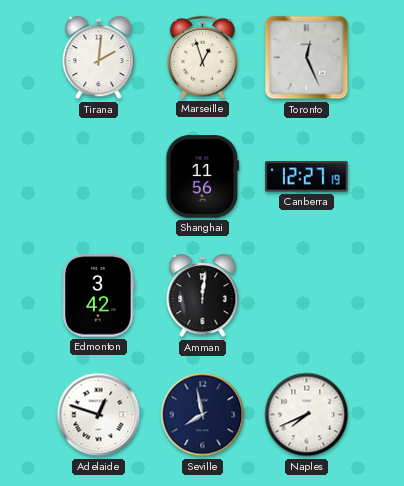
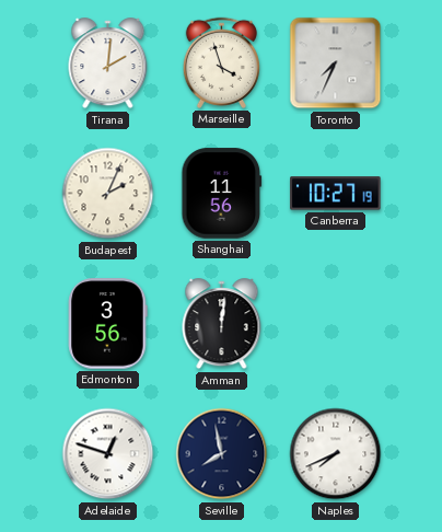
Marseille: 12:57 -> 3:57
Toronto: 12:26 -> 7:34
Budapest: none -> 2:04
Canberra: 12:27 -> 10:27
Edmonton: 3:42 -> 3:56
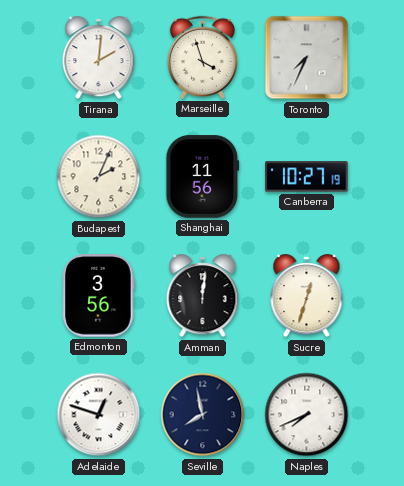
Sucre: none -> 12:33
